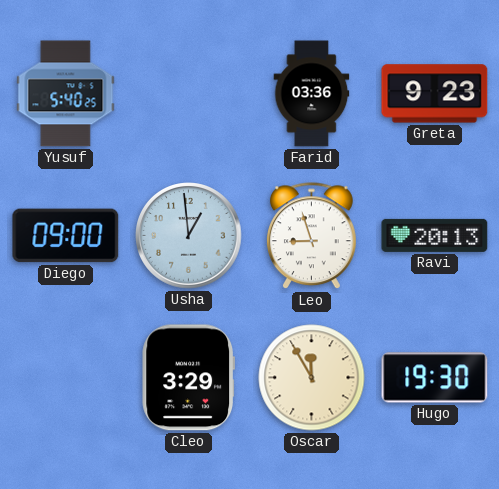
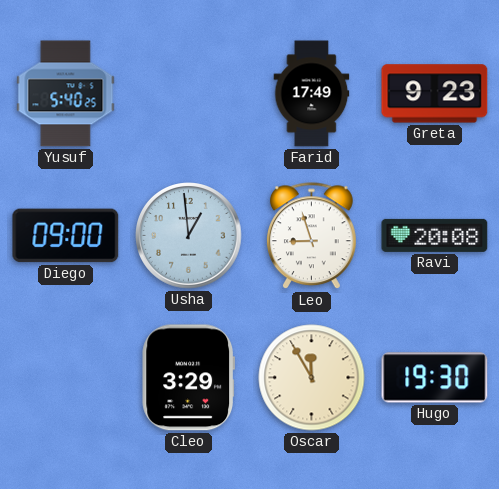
Farid: 03:36 -> 17:49
Ravi: 20:13 -> 20:08
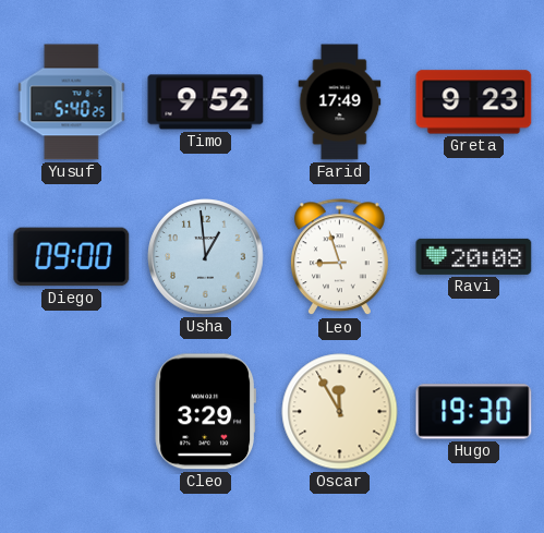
Timo: none -> 9:52
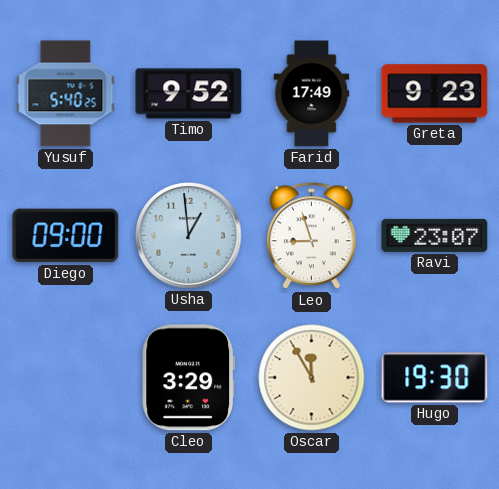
Ravi: 20:08 -> 23:07
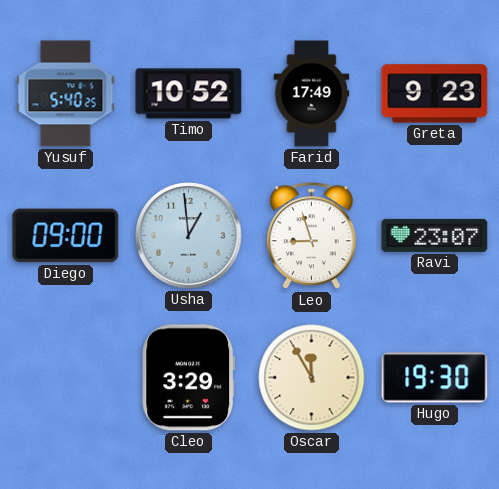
Timo: 9:52 -> 10:52
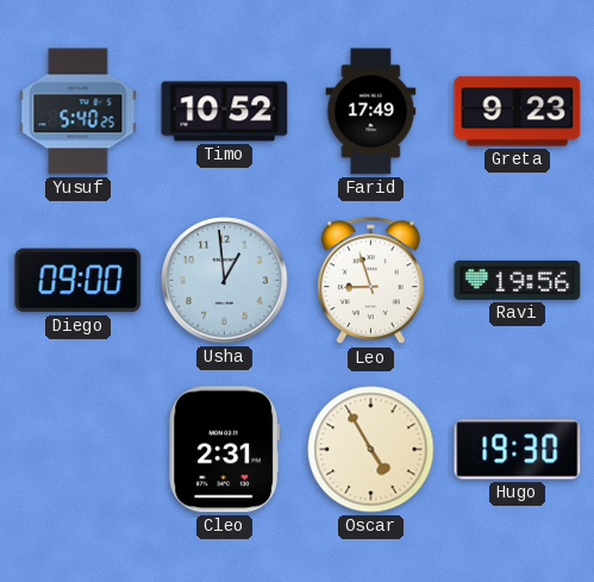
Ravi: 23:07 -> 19:56
Cleo: 3:29 -> 2:31
Oscar: 11:55 -> 4:55
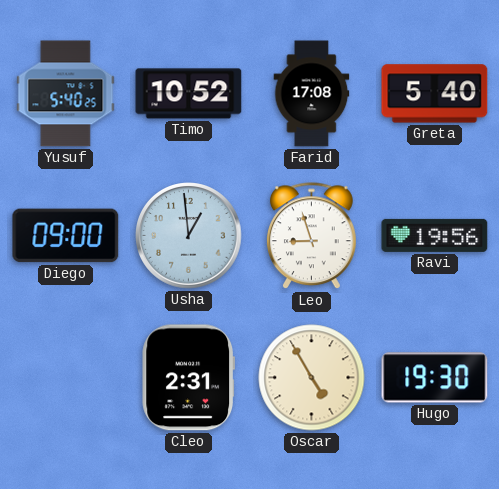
Farid: 17:49 -> 17:08
Greta: 9:23 -> 5:40
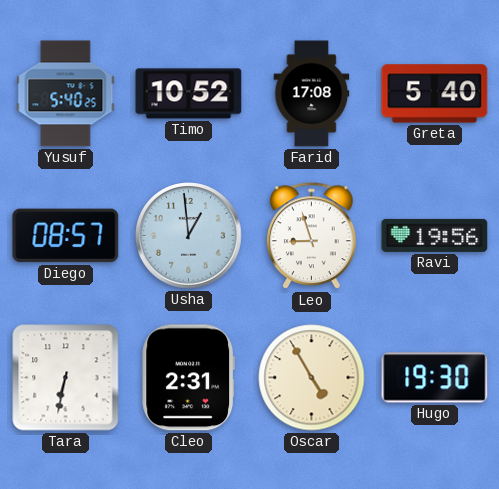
Diego: 09:00 -> 08:57
Tara: none -> 6:32
